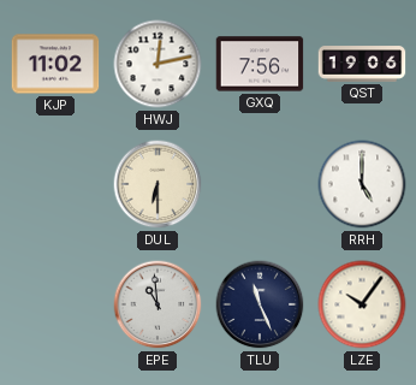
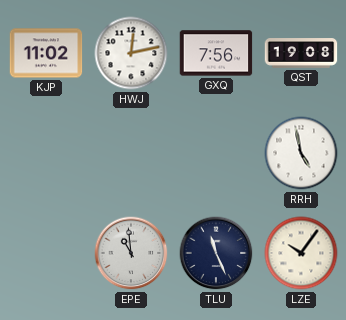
QST: 19:06 -> 19:08
DUL: 6:30 -> none
RRH: 5:00 -> 4:58
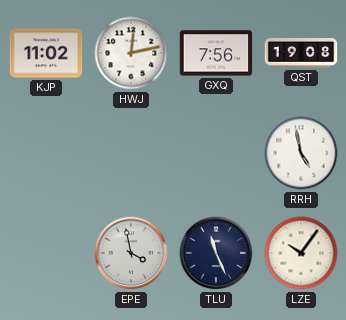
EPE: 10:59 -> 3:58
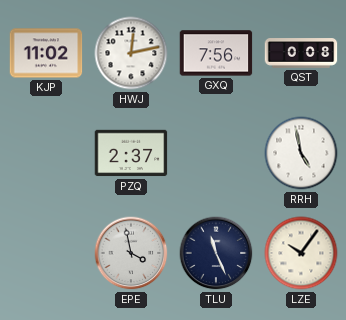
QST: 19:08 -> 0:08
PZQ: none -> 2:37
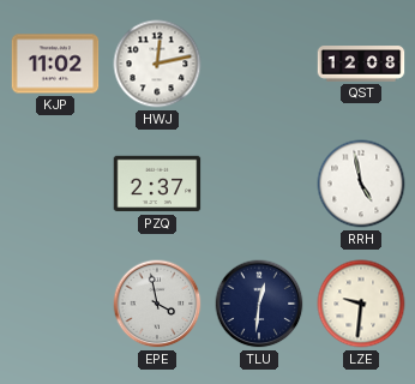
GXQ: 7:56 -> none
QST: 0:08 -> 12:08
TLU: 11:26 -> 12:31
LZE: 10:06 -> 9:31
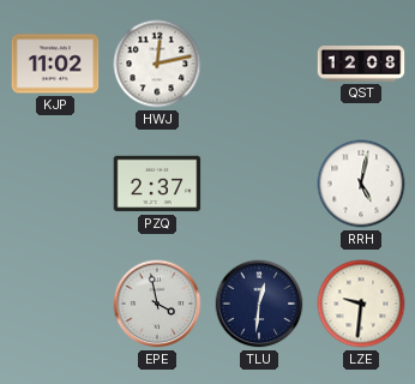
RRH: 4:58 -> 5:02
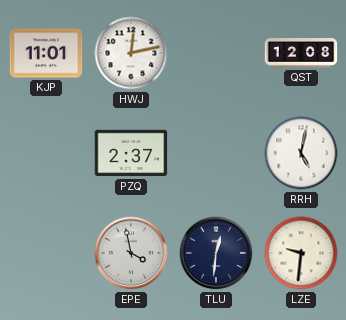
KJP: 11:02 -> 11:01
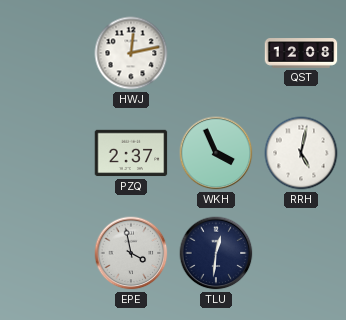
KJP: 11:01 -> none
WKH: none -> 3:56
LZE: 9:31 -> none
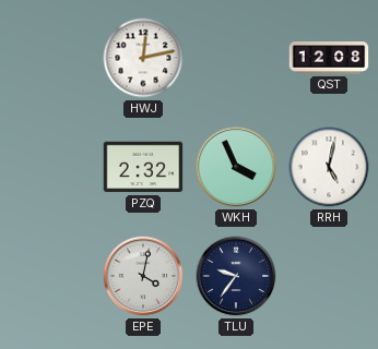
PZQ: 2:37 -> 2:32
EPE: 3:58 -> 4:02
TLU: 12:31 -> 9:36
